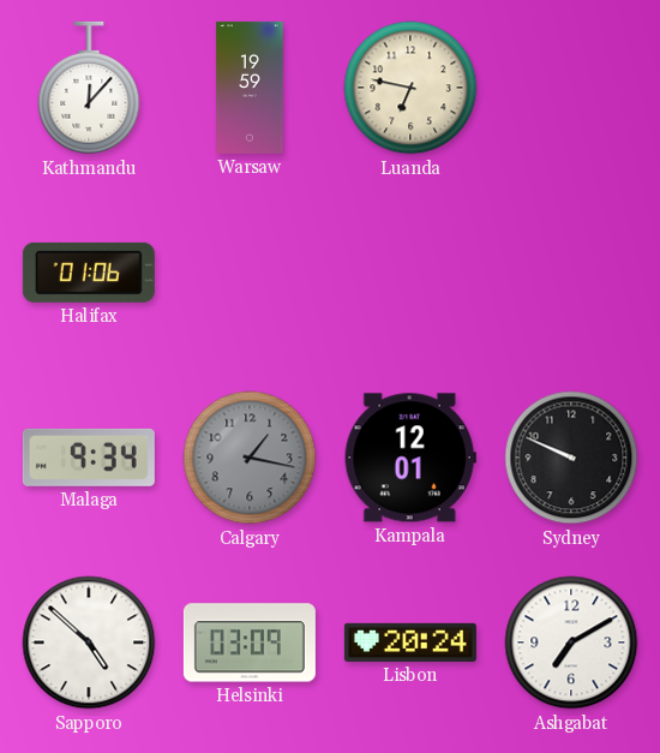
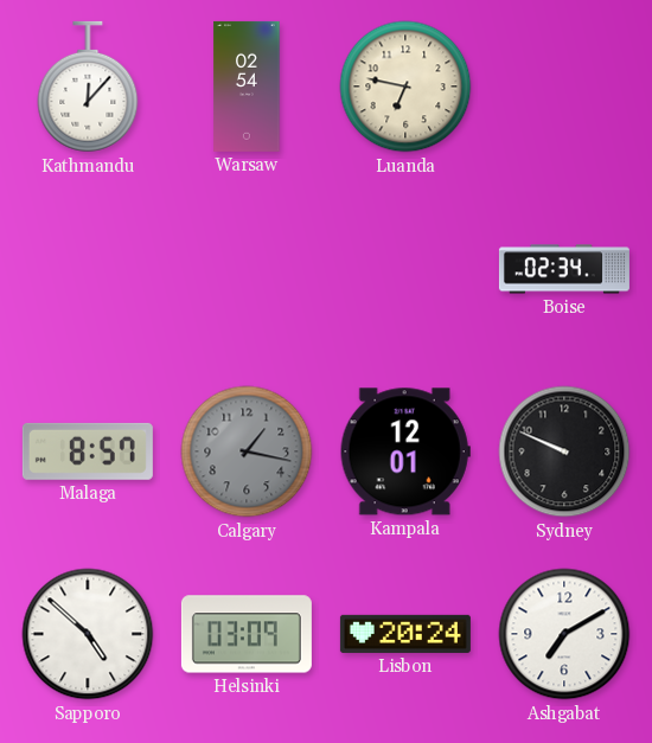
Warsaw: 19:59 -> 02:54
Halifax: 01:06 -> none
Boise: none -> 02:34
Malaga: 9:34 -> 8:57
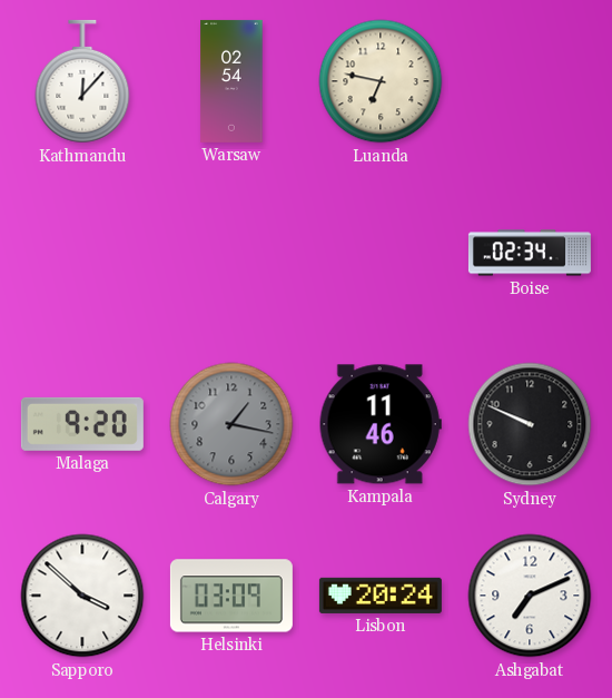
Malaga: 8:57 -> 9:20
Kampala: 12:01 -> 11:46
Sapporo: 4:52 -> 3:52
Ashgabat: 7:10 -> 7:11
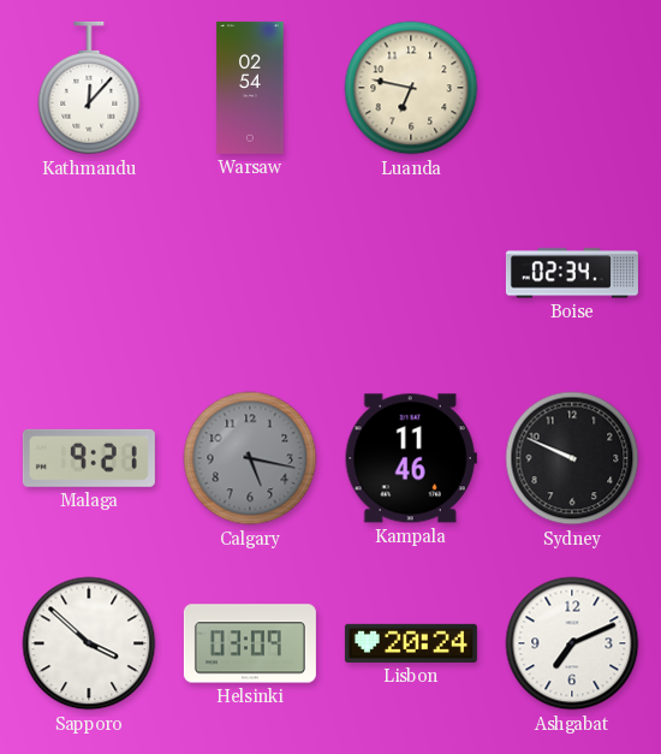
Malaga: 9:20 -> 9:21
Calgary: 1:17 -> 5:17
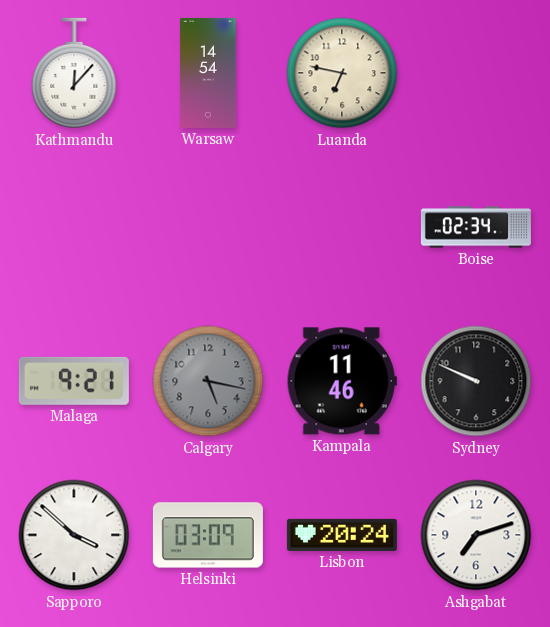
Warsaw: 02:54 -> 14:54
Ashgabat: 7:11 -> 7:12
